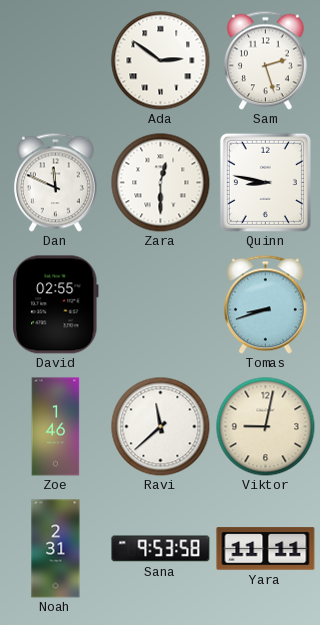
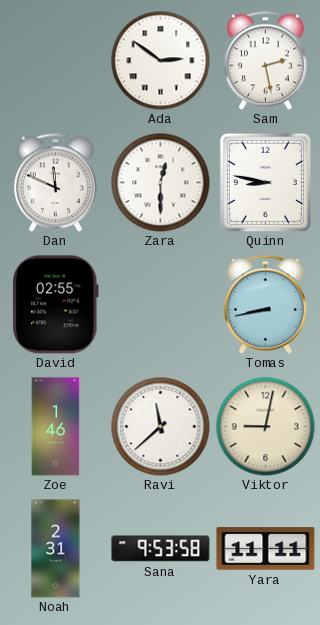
Sam: 2:27 -> 2:28
Tomas: 8:42 -> 8:43
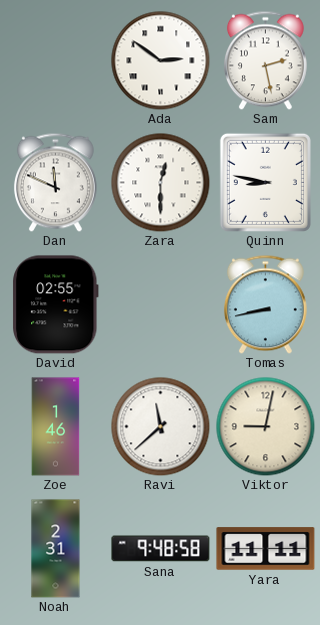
Sana: 9:53 -> 9:48
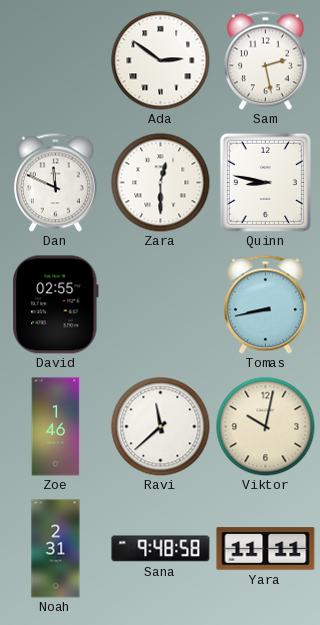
Viktor: 9:02 -> 10:02
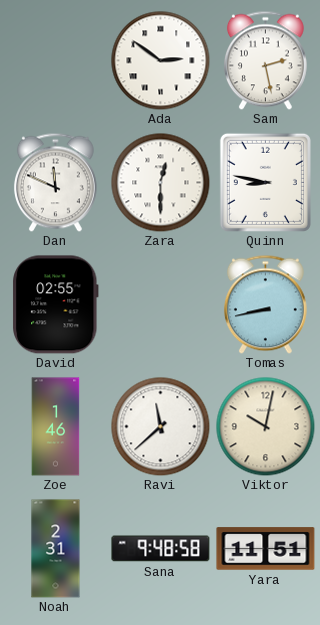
Yara: 11:11 -> 11:51
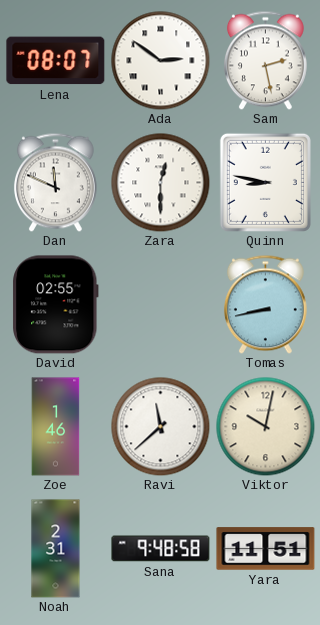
Lena: none -> 08:07
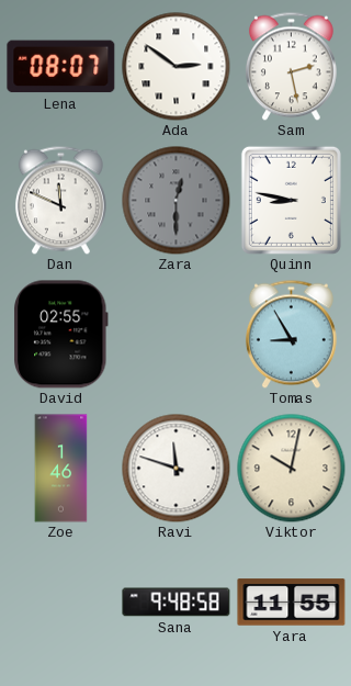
Zara dial: white -> grey
Tomas: 8:43 -> 8:55
Ravi: 11:38 -> 11:48
Noah: 2:31 -> none
Yara: 11:51 -> 11:55
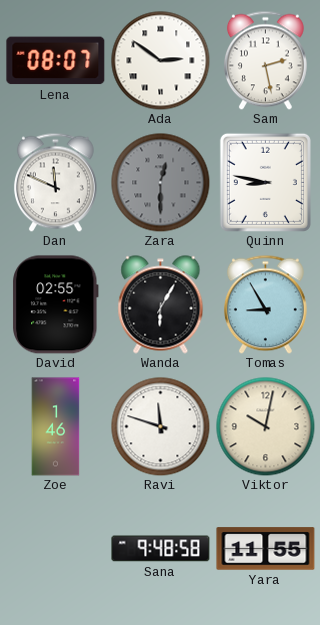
Wanda: none -> 6:05
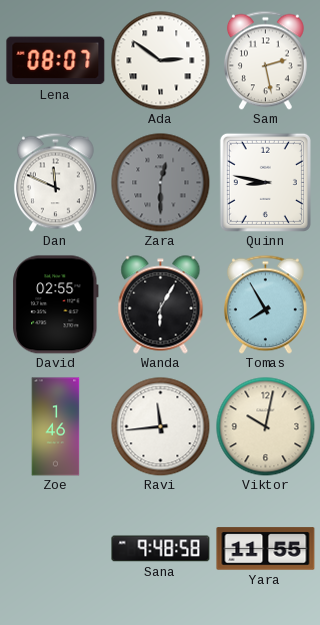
Tomas: 8:55 -> 7:55
Ravi: 11:48 -> 11:44
